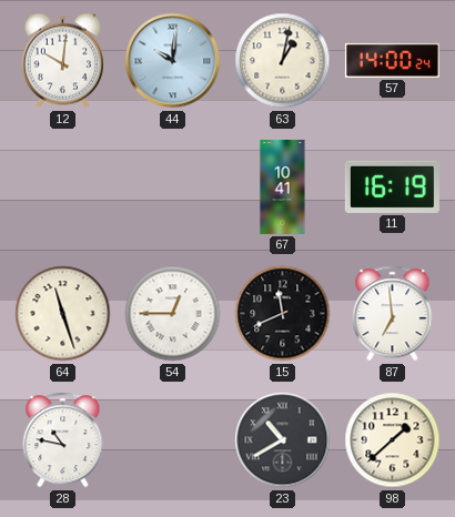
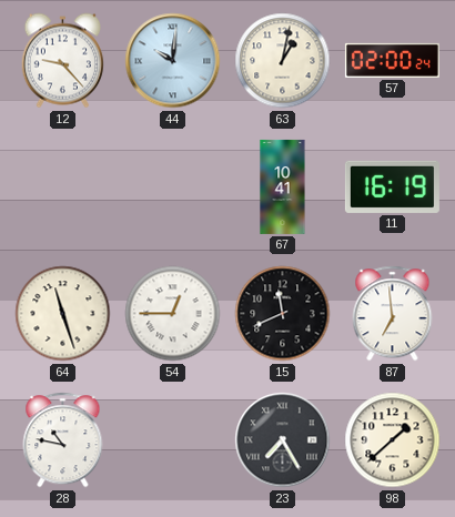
12: 10:01 -> 9:23
57: 14:00 -> 02:00
23: 10:40 -> 7:25
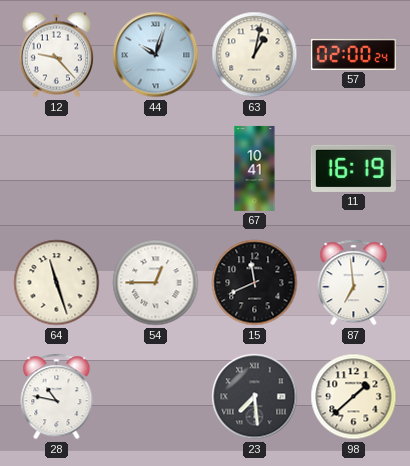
44: 10:01 -> 10:03
23: 7:25 -> 7:29
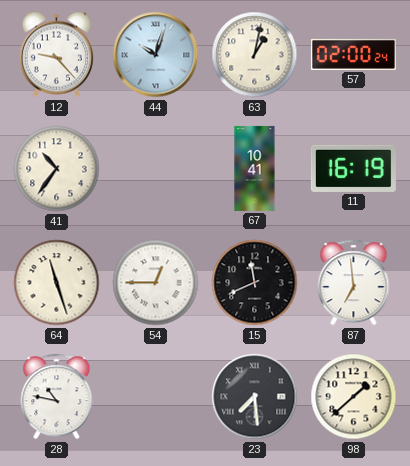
41: none -> 10:36
